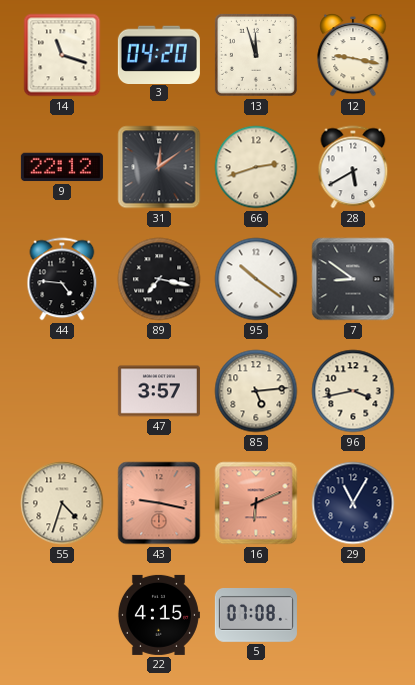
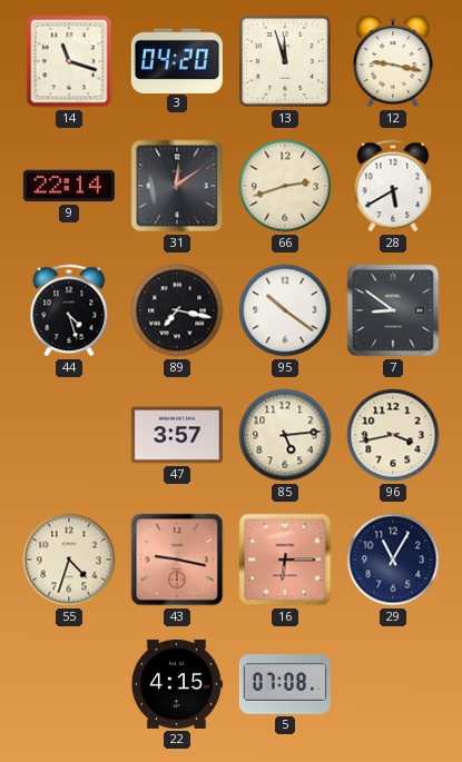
9: 22:12 -> 22:14
44: 4:46 -> 4:27
16: 6:11 -> 6:15
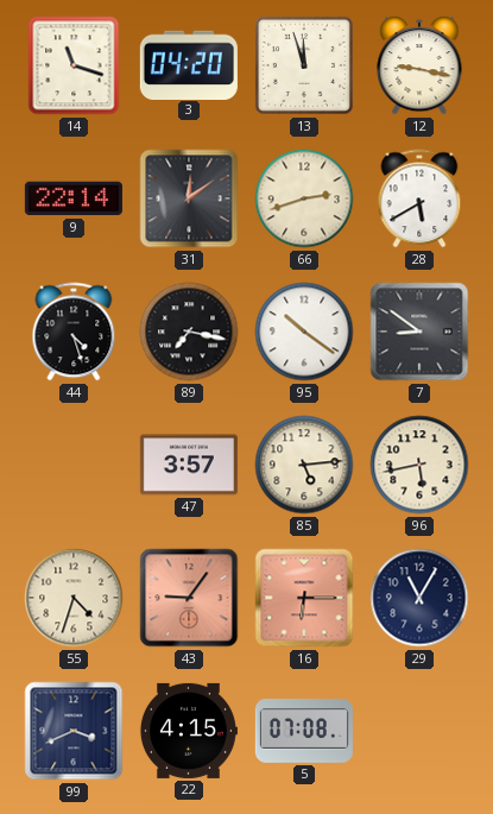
96: 3:43 -> 5:43
43: 9:17 -> 9:06
99: none -> 3:41
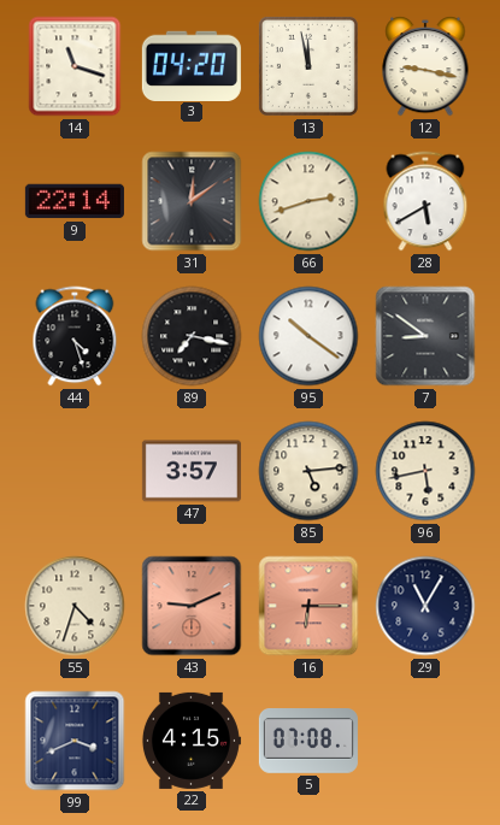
13: 11:57 -> 11:58
43: 9:06 -> 9:11
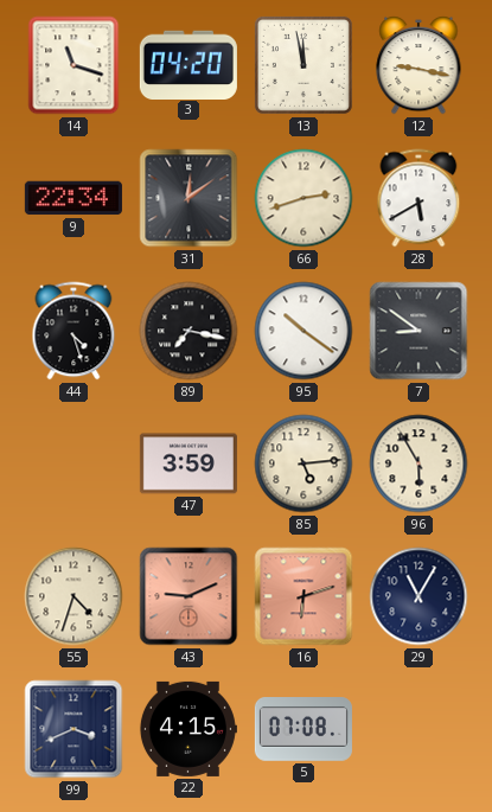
9: 22:14 -> 22:34
47: 3:57 -> 3:59
96: 5:43 -> 5:55
16: 6:15 -> 6:12
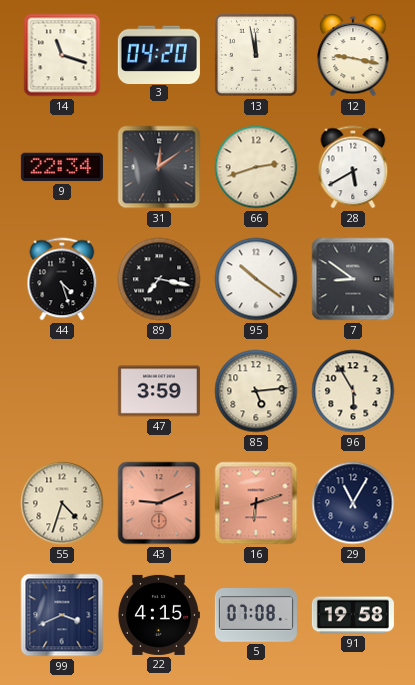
91: none -> 19:58
